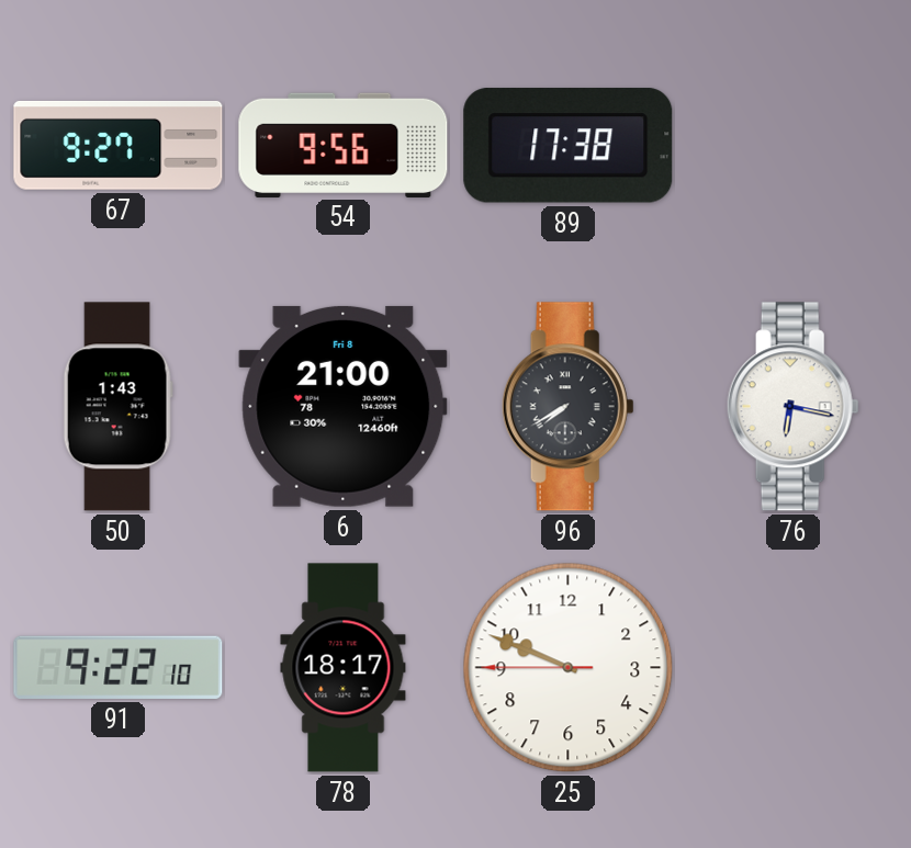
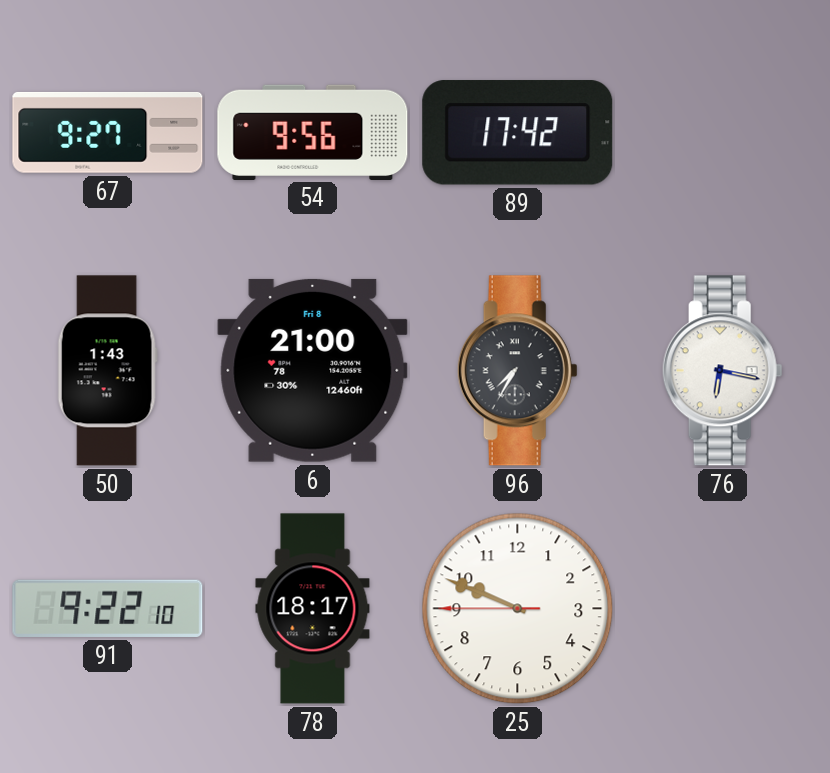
89: 17:38 -> 17:42
96: 7:40 -> 7:35
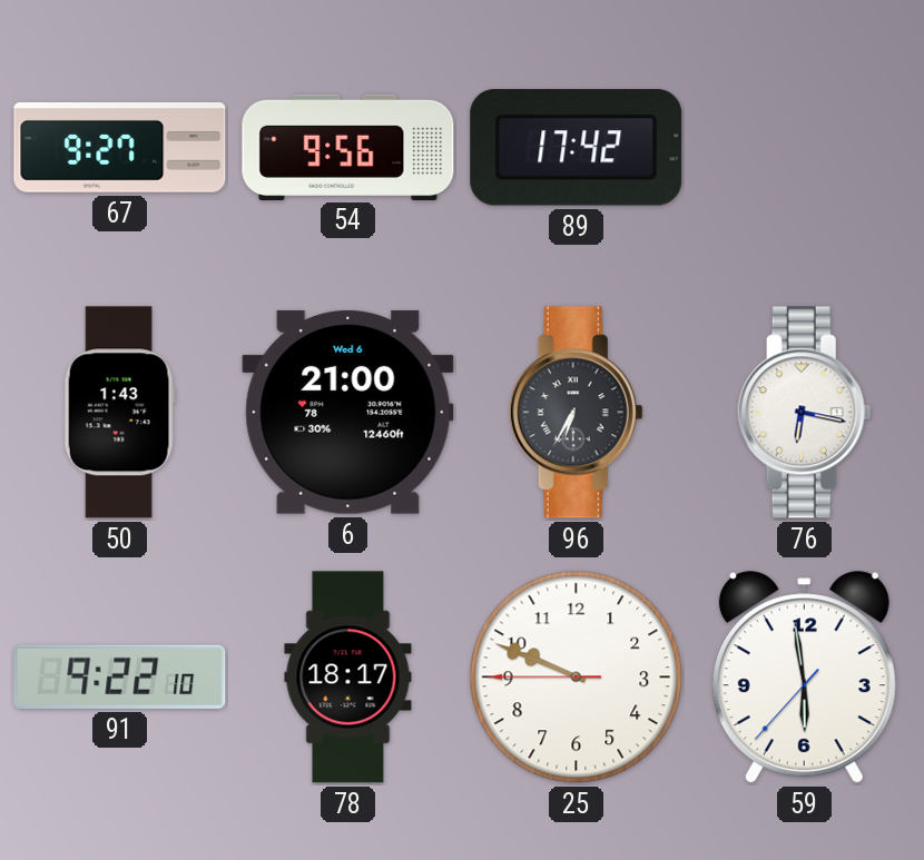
6 date: Fri 8 -> Wed 6
96: 7:35 -> 6:35
59: none -> 5:58
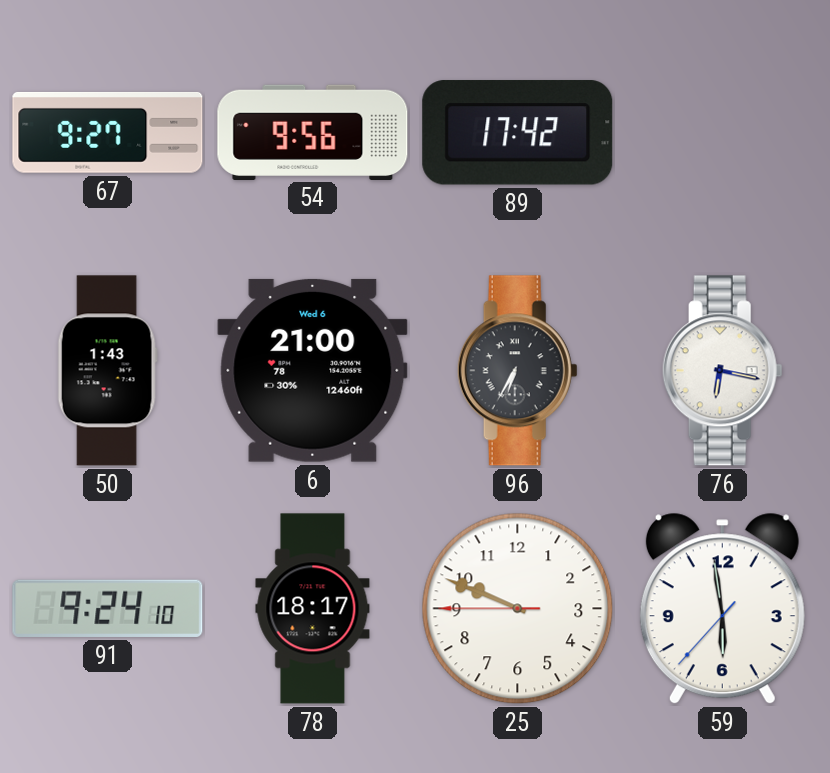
91: 9:22 -> 9:24
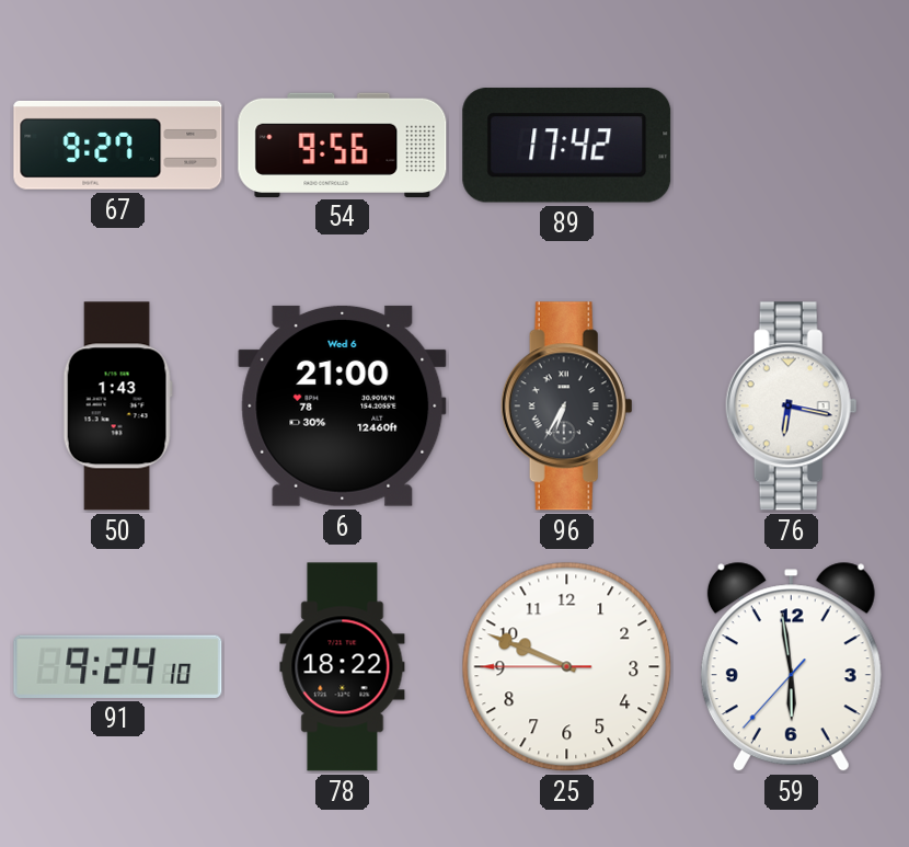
78: 18:17 -> 18:22
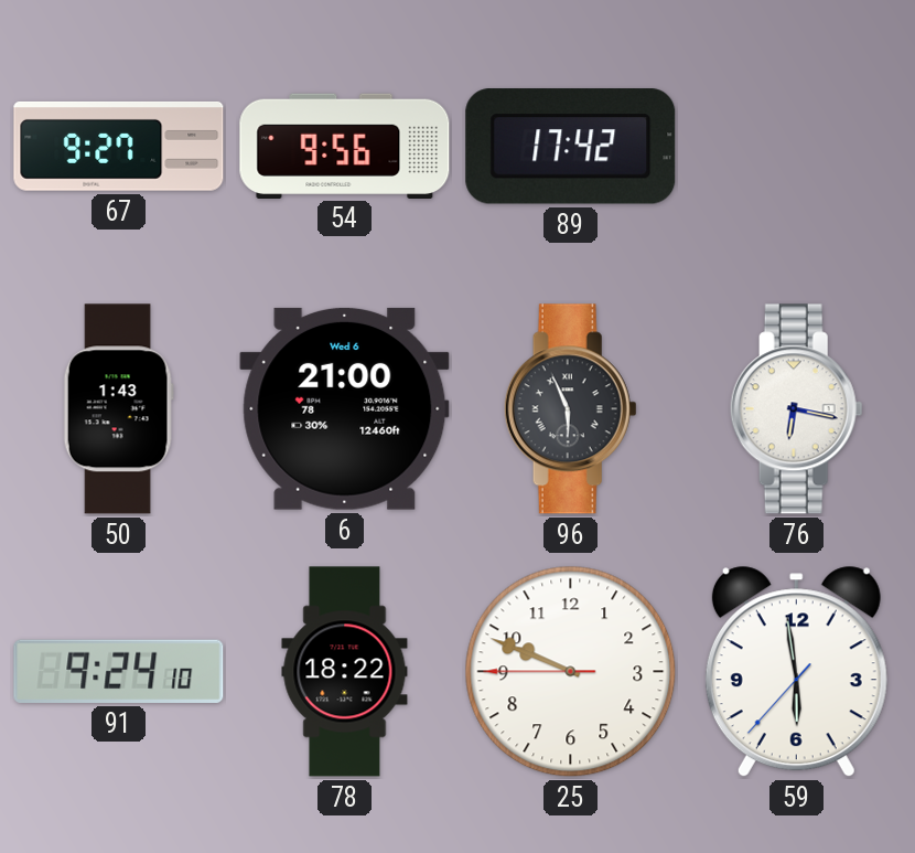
96: 6:35 -> 5:56
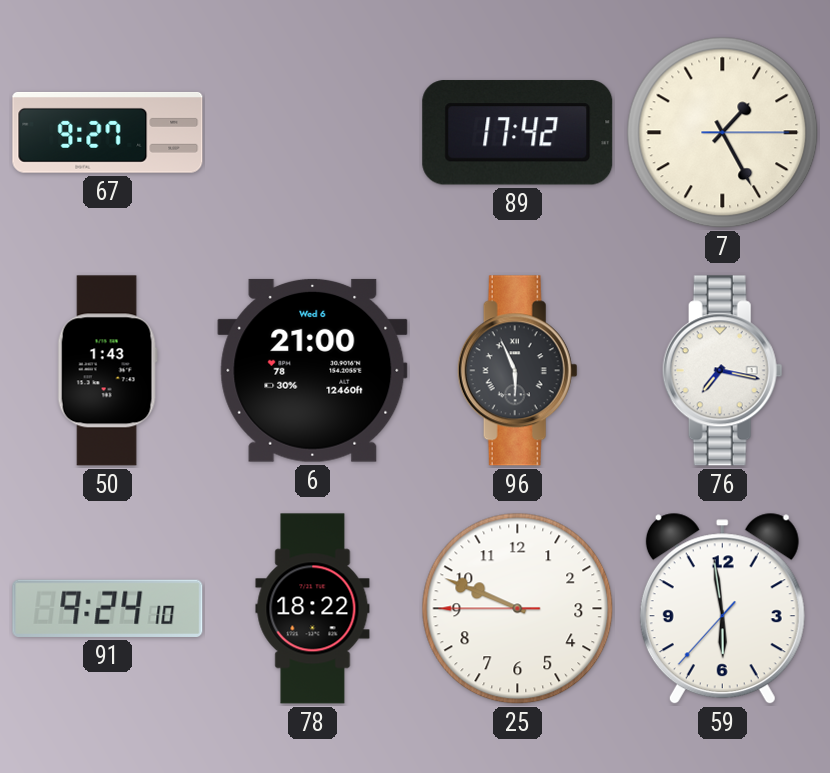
54: 9:56 -> none
7: none -> 1:25
76: 6:17 -> 7:17
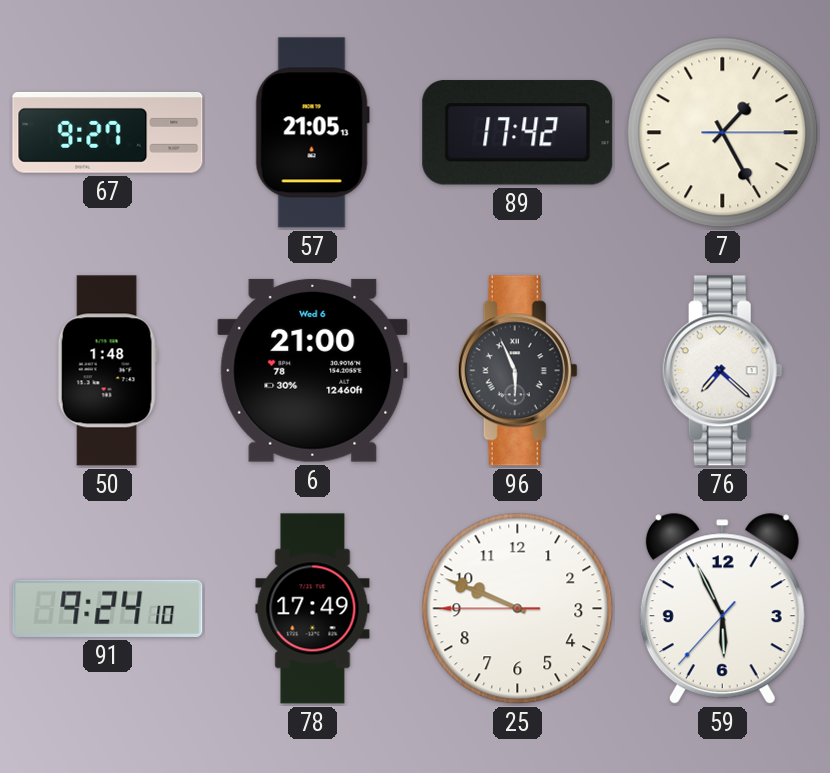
57: none -> 21:05
50: 1:43 -> 1:48
76: 7:17 -> 7:22
78: 18:22 -> 17:49
59: 5:58 -> 5:55
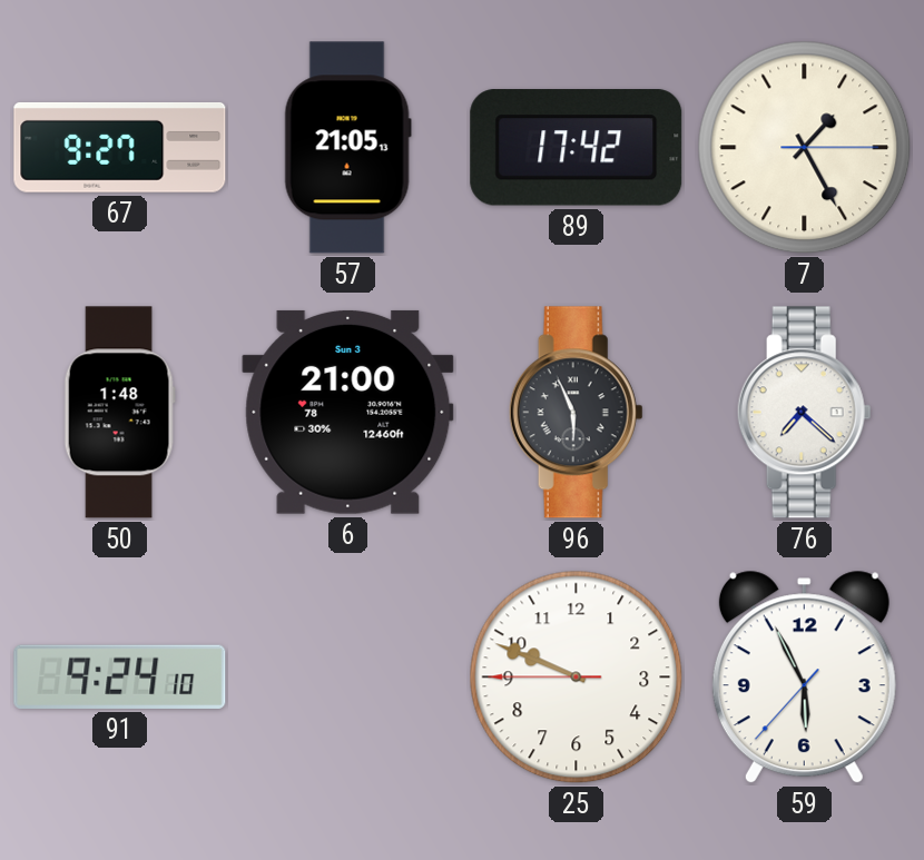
6 date: Wed 6 -> Sun 3
78: 17:49 -> none
